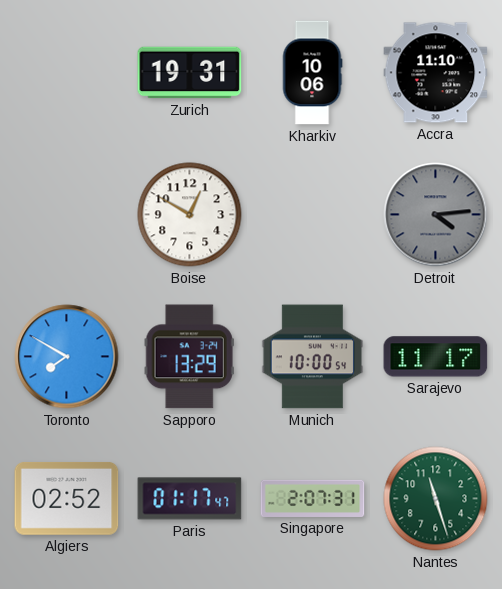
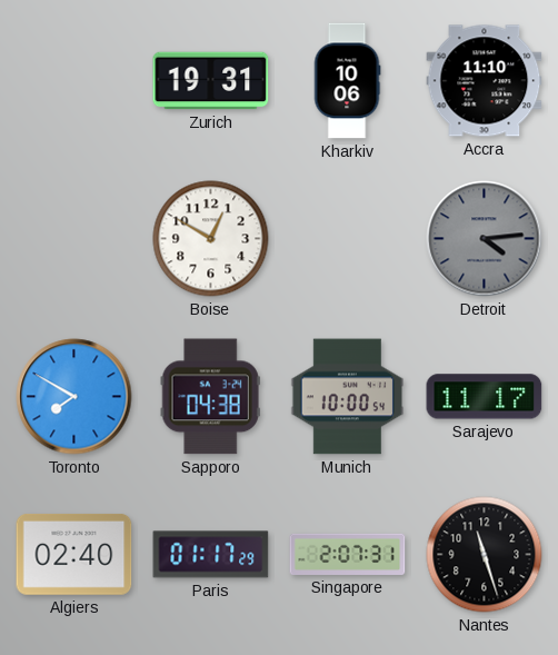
Sapporo: 13:29 -> 04:38
Algiers: 02:52 -> 02:40
Paris: 01:17:47 -> 01:17:29
Nantes dial: green -> black
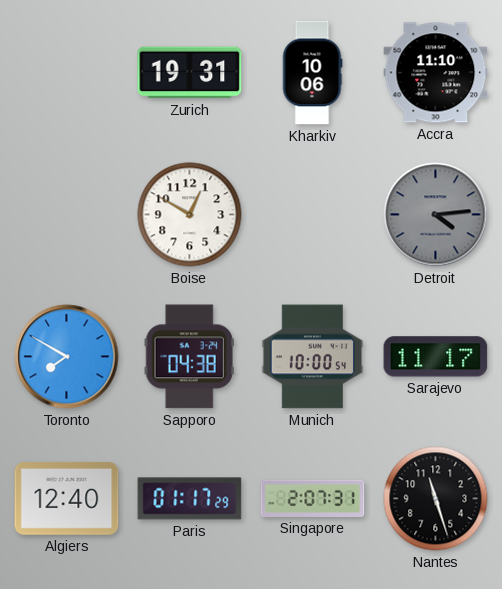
Algiers: 02:40 -> 12:40
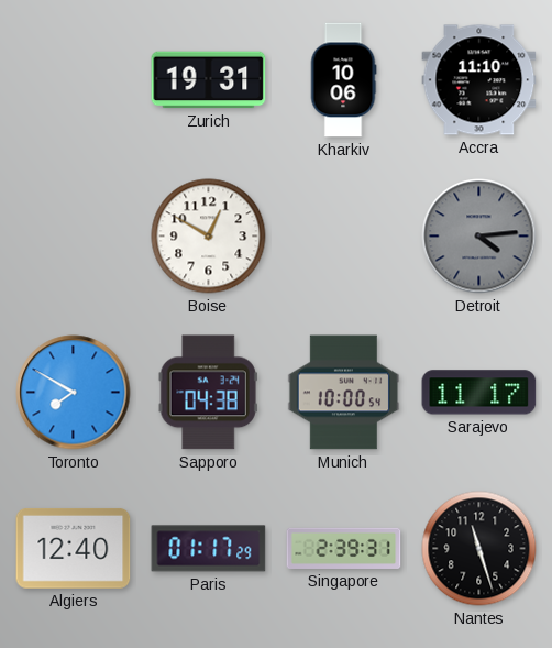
Singapore: 2:07 -> 2:39
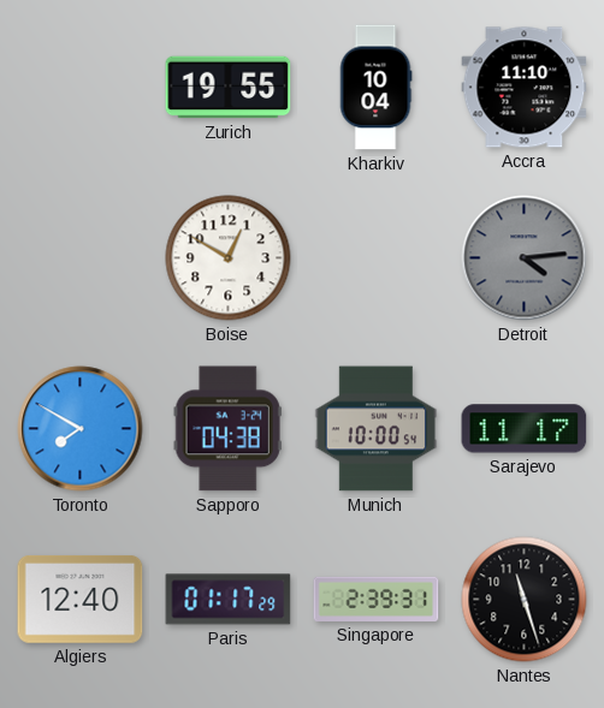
Zurich: 19:31 -> 19:55
Kharkiv: 10:06 -> 10:04
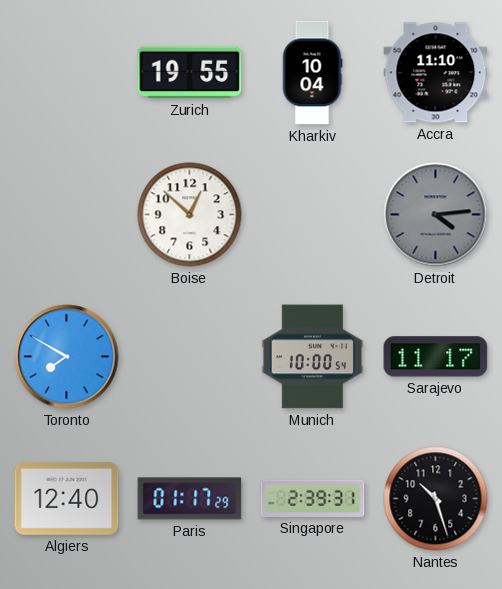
Boise: 12:50 -> 12:52
Sapporo: 04:38 -> none
Nantes: 11:27 -> 10:27
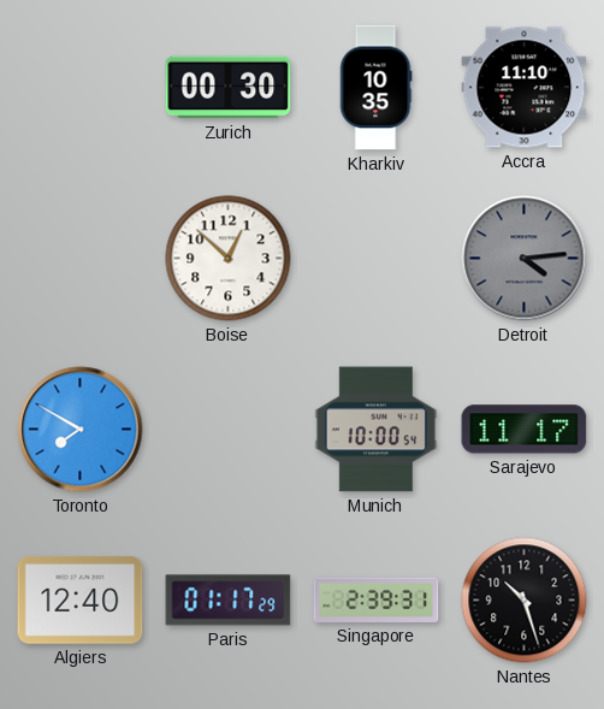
Zurich: 19:55 -> 00:30
Kharkiv: 10:04 -> 10:35
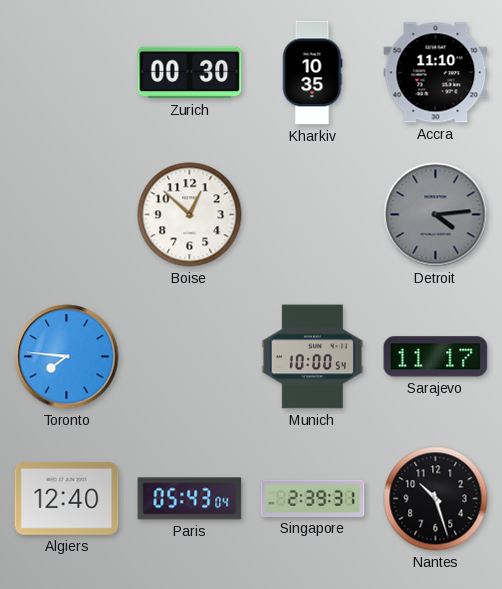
Toronto: 7:50 -> 7:46
Paris: 01:17 -> 05:43
